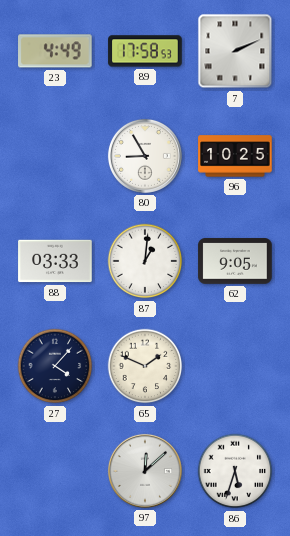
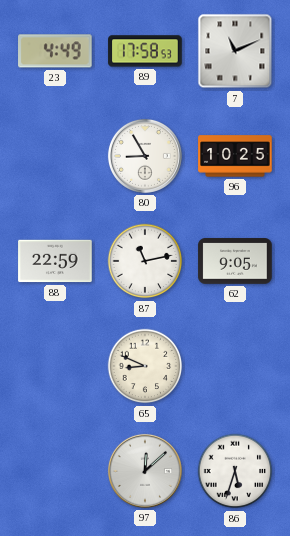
7: 2:11 -> 11:11
88: 03:33 -> 22:59
87: 1:01 -> 11:13
27: 4:07 -> none
65: 1:49 -> 8:49
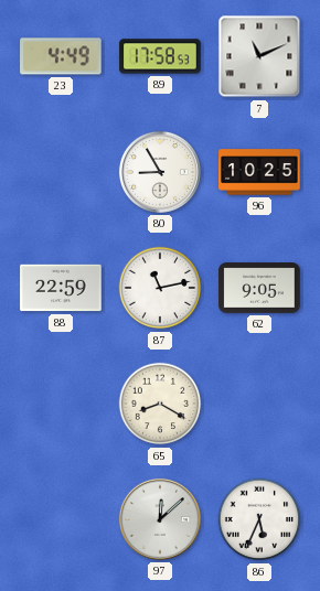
65: 8:49 -> 8:20
86: 5:33 -> 5:34
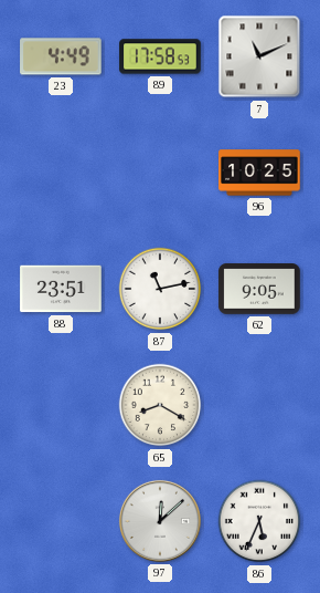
80: 8:55 -> none
88: 22:59 -> 23:51
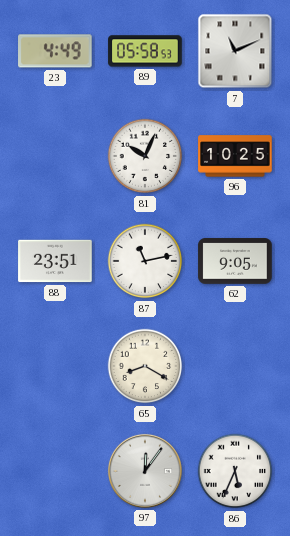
89: 17:58 -> 05:58
81: none -> 10:04
97: 12:08 -> 12:06
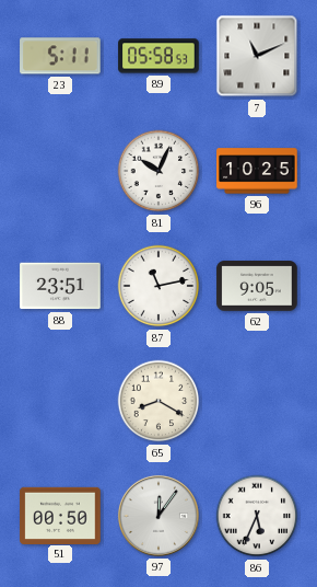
23: 4:49 -> 5:11
51: none -> 00:50
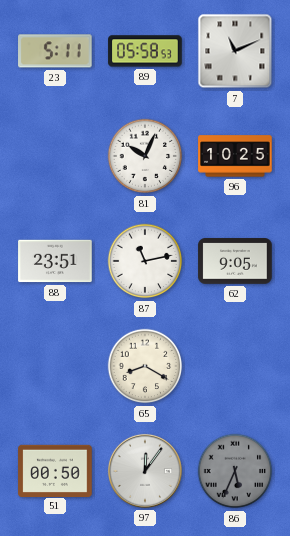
86 dial: white -> grey
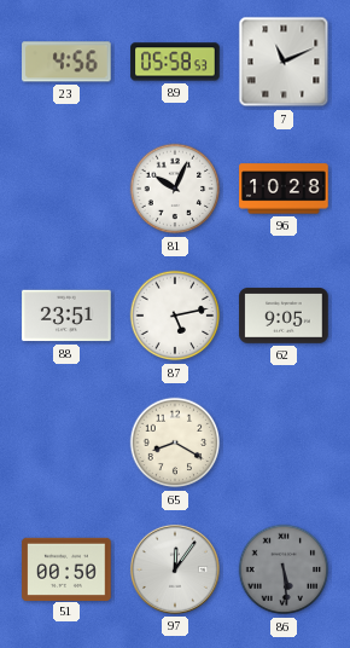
23: 5:11 -> 4:56
96: 10:25 -> 10:28
87: 11:13 -> 5:13
86: 5:34 -> 5:29
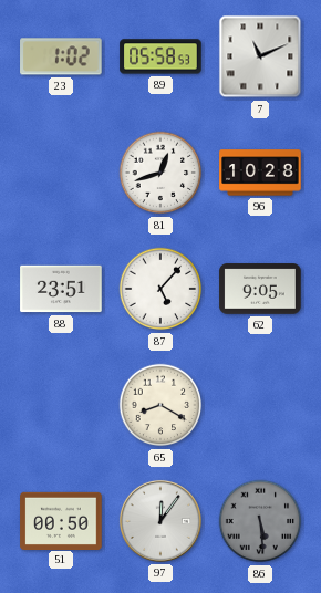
23: 4:56 -> 1:02
81: 10:04 -> 12:42
87: 5:13 -> 5:07
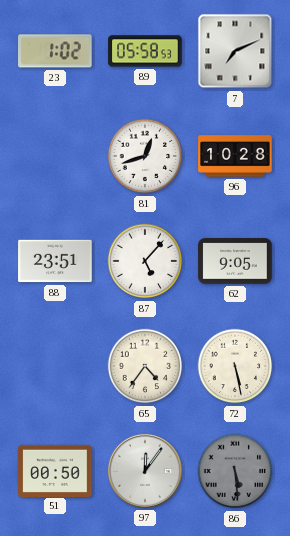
7: 11:11 -> 7:11
65: 8:20 -> 4:36
72: none -> 5:28
